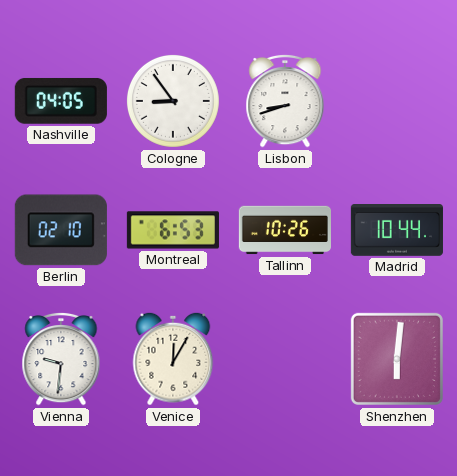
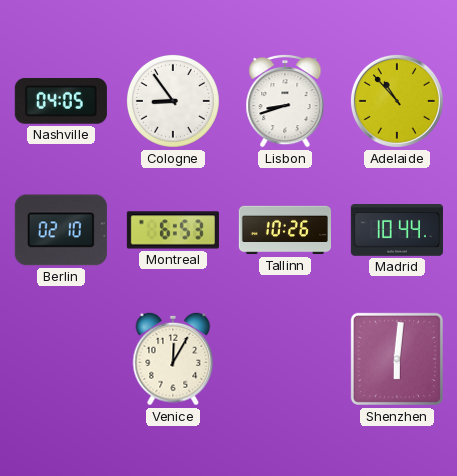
Adelaide: none -> 10:53
Vienna: 9:31 -> none
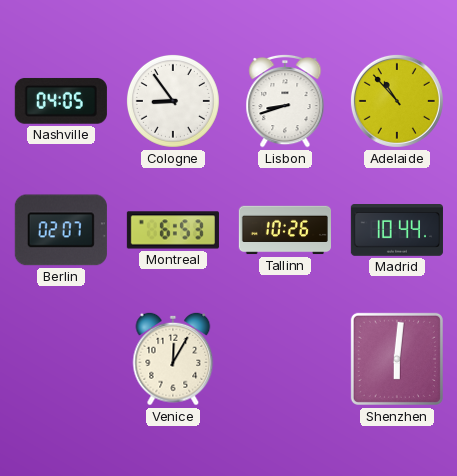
Berlin: 02:10 -> 02:07
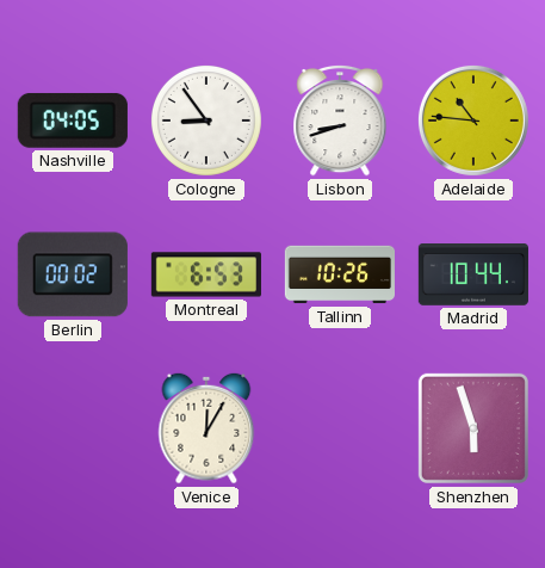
Adelaide: 10:53 -> 10:46
Berlin: 02:07 -> 00:02
Shenzhen: 6:01 -> 5:57
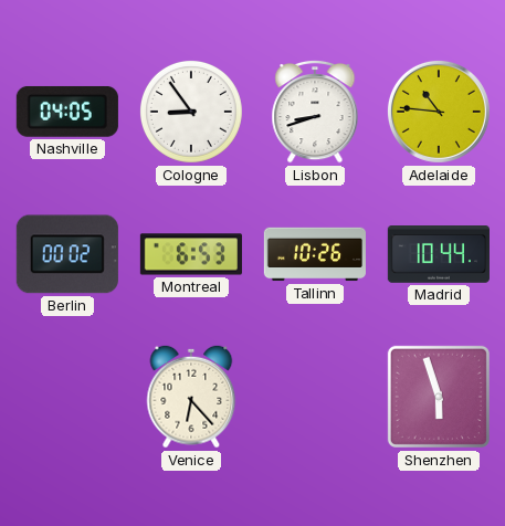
Venice: 12:05 -> 6:23
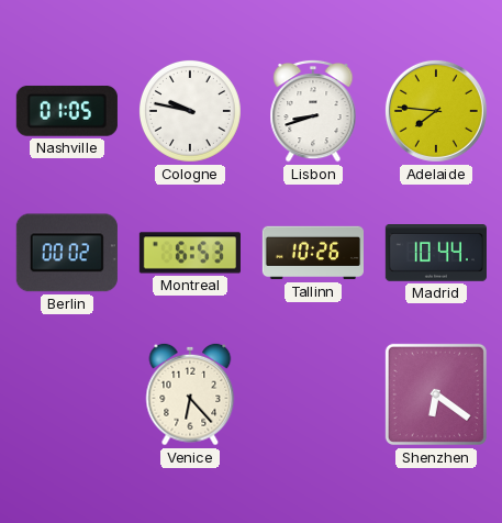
Nashville: 04:05 -> 01:05
Cologne: 8:54 -> 9:47
Adelaide: 10:46 -> 7:46
Shenzhen: 5:57 -> 6:21
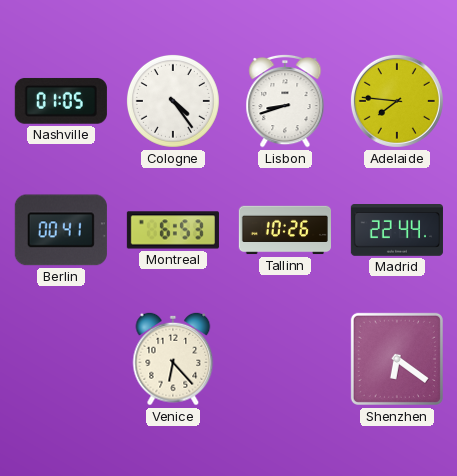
Cologne: 9:47 -> 4:24
Berlin: 00:02 -> 00:41
Madrid: 10:44 -> 22:44
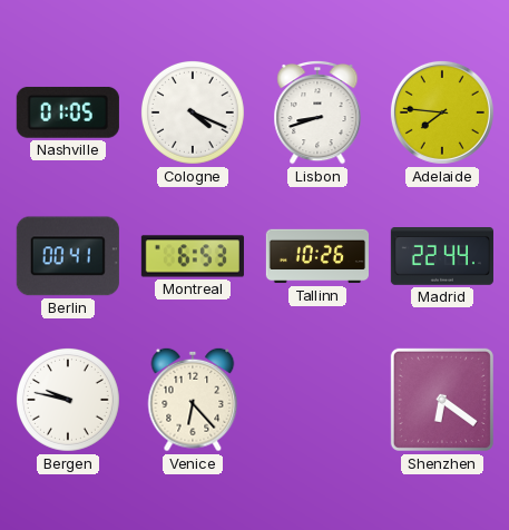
Cologne: 4:24 -> 4:19
Bergen: none -> 9:47
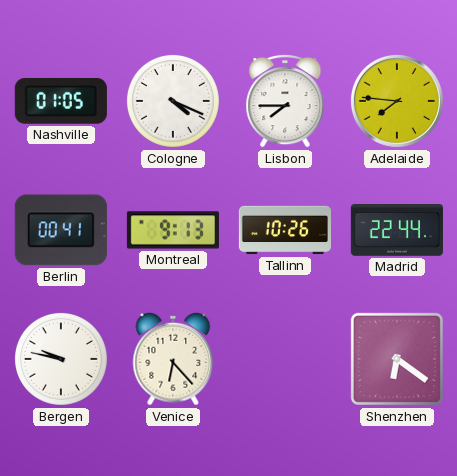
Lisbon: 8:42 -> 7:45
Montreal: 6:53 -> 9:13
